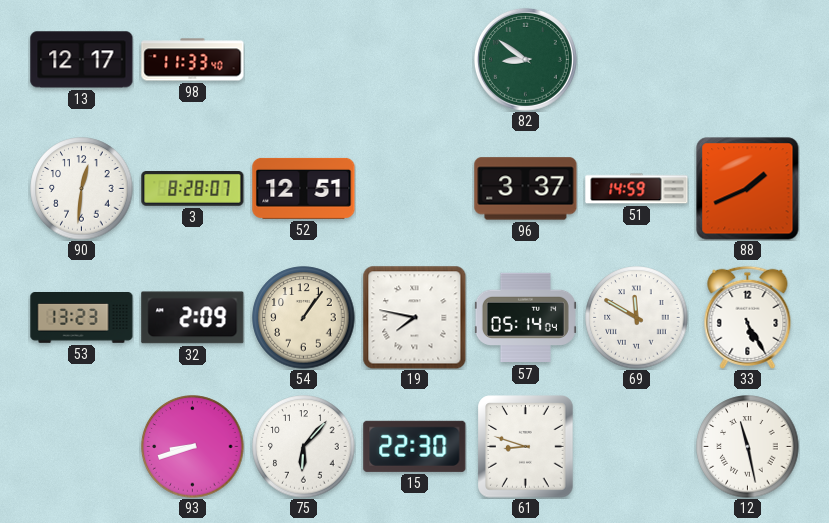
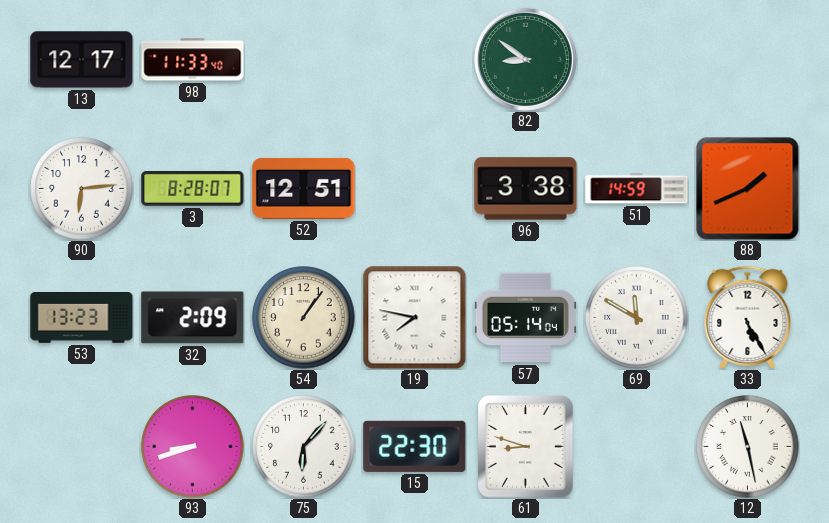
90: 12:31 -> 6:14
96: 3:37 -> 3:38
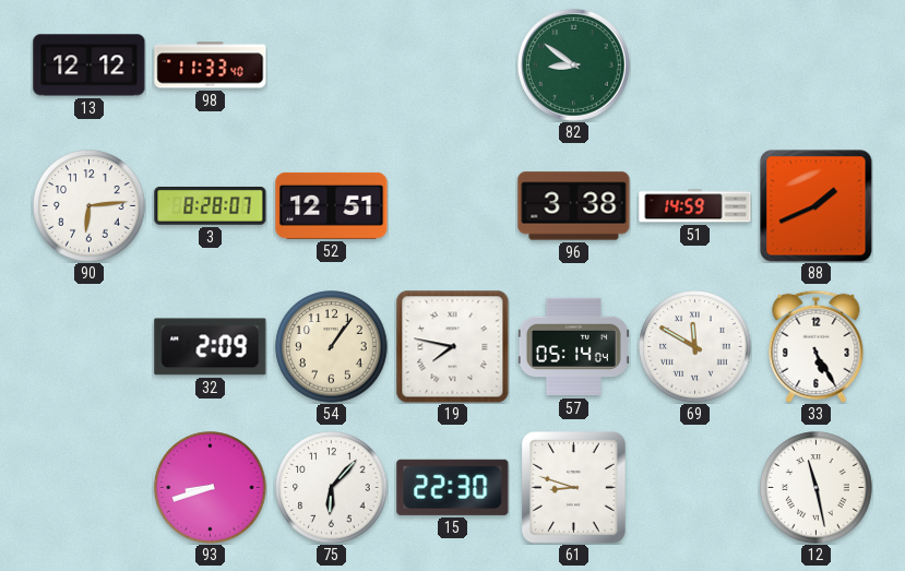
13: 12:17 -> 12:12
53: 13:23 -> none
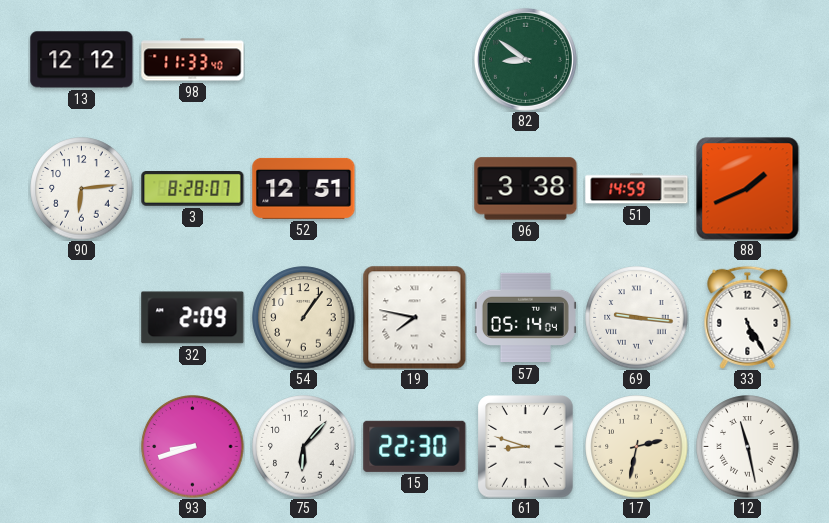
69: 11:50 -> 9:16
17: none -> 2:32
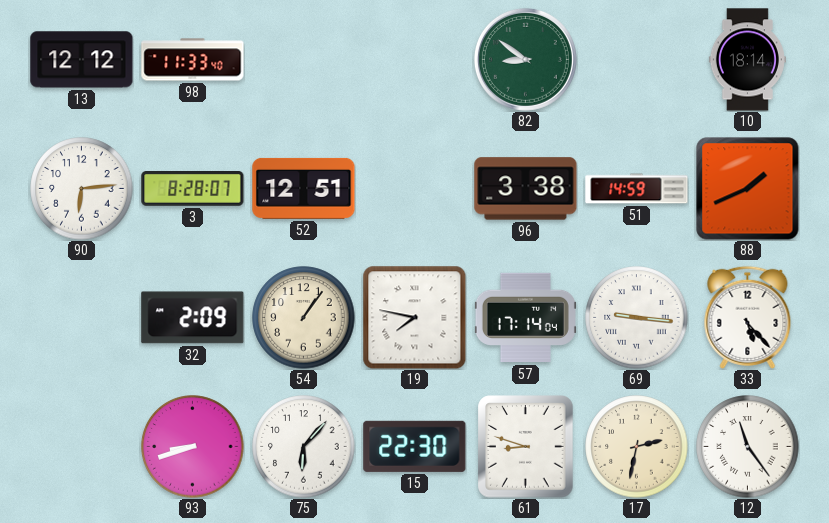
10: none -> 18:14
57: 05:14 -> 17:14
33: 5:25 -> 5:23
12: 11:28 -> 11:24
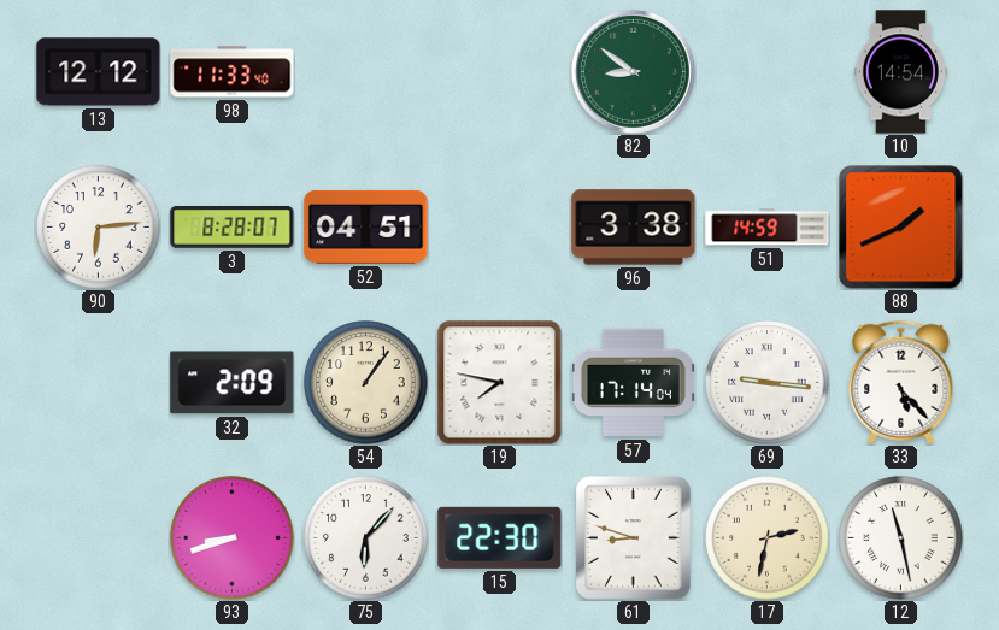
10: 18:14 -> 14:54
52: 12:51 -> 04:51
12: 11:24 -> 11:28
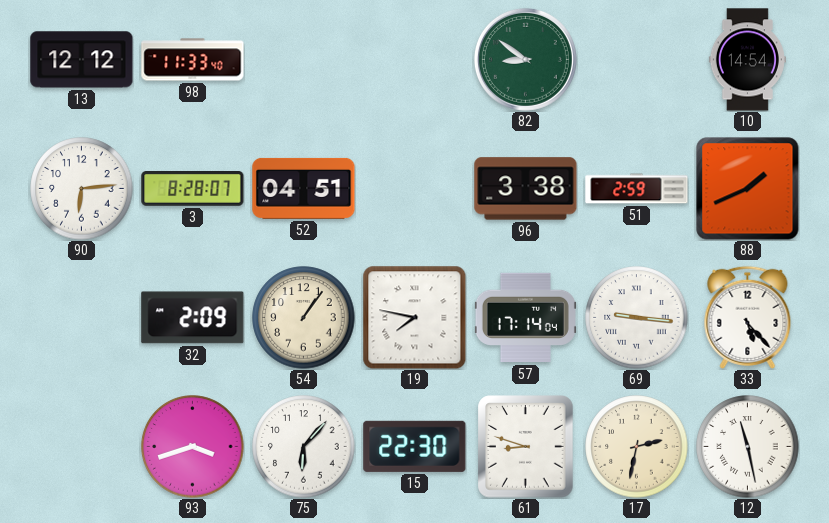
51: 14:59 -> 2:59
93: 8:42 -> 3:42
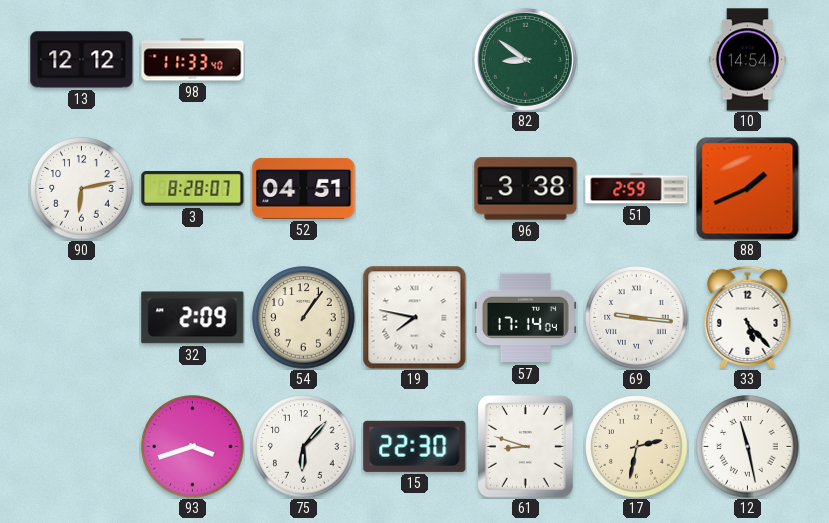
90: 6:14 -> 6:13
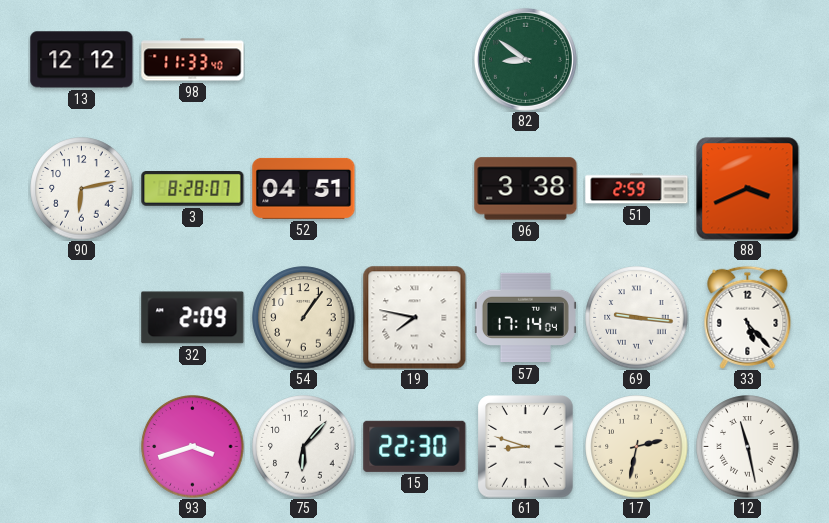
10: 14:54 -> none
88: 1:41 -> 3:41
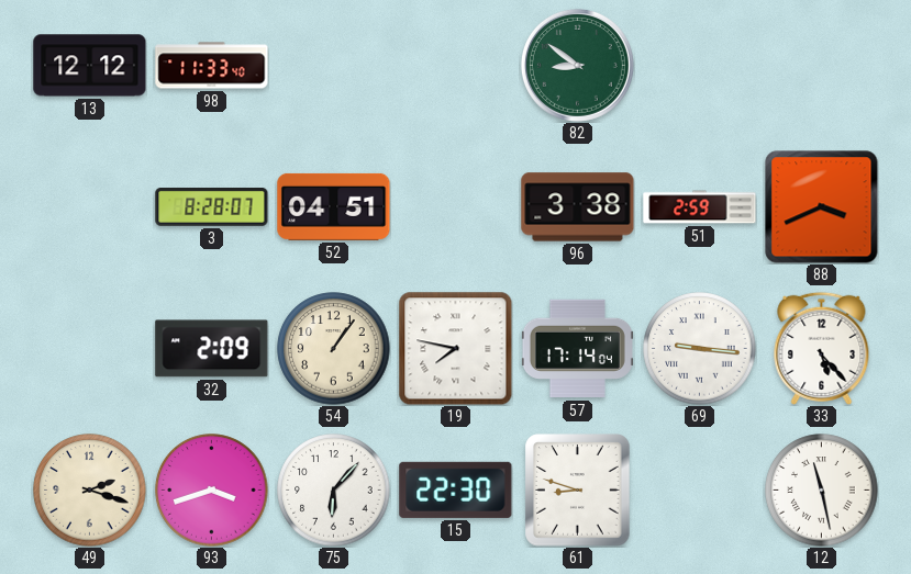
90: 6:13 -> none
49: none -> 2:18
17: 2:32 -> none
